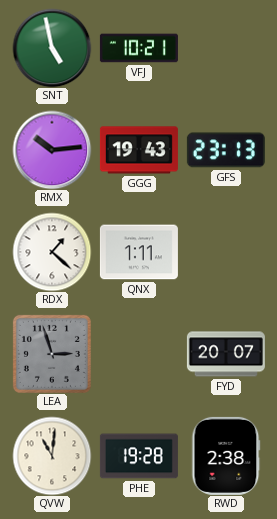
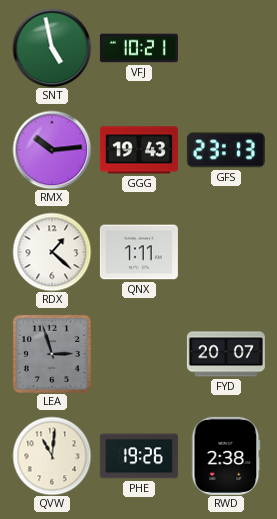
PHE: 19:28 -> 19:26
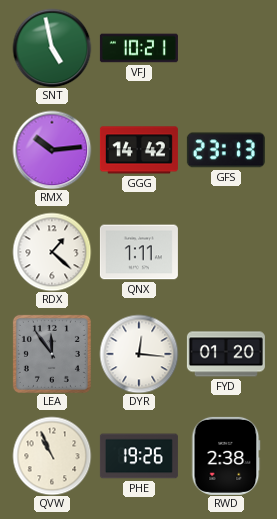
GGG: 19:43 -> 14:42
LEA: 2:57 -> 11:54
DYR: none -> 12:16
FYD: 20:07 -> 01:20
QVW: 11:01 -> 10:56
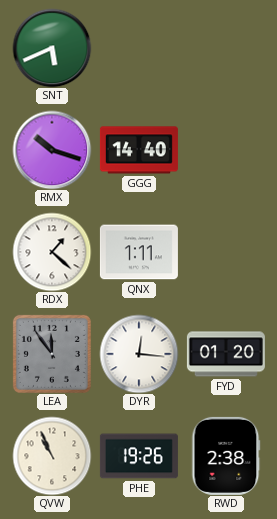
SNT: 4:58 -> 5:41
VFJ: 10:21 -> none
RMX: 10:14 -> 10:18
GGG: 14:42 -> 14:40
GFS: 23:13 -> none
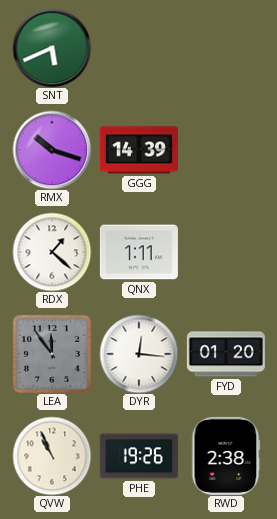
GGG: 14:40 -> 14:39
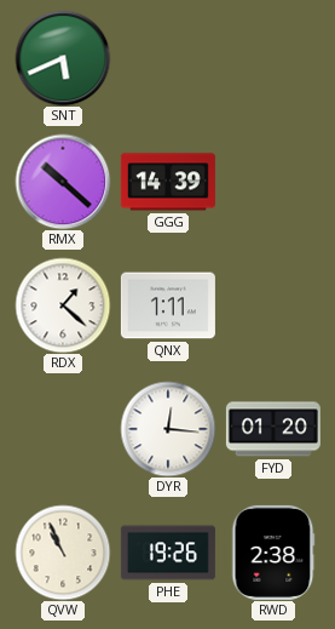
RMX: 10:18 -> 10:22
LEA: 11:54 -> none
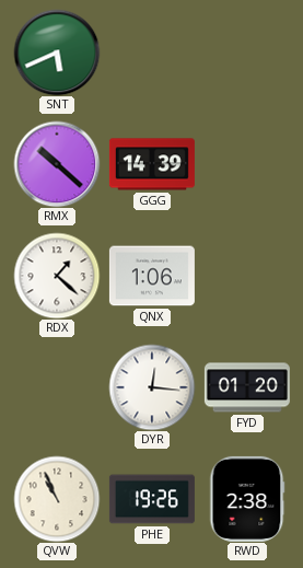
QNX: 1:11 -> 1:06
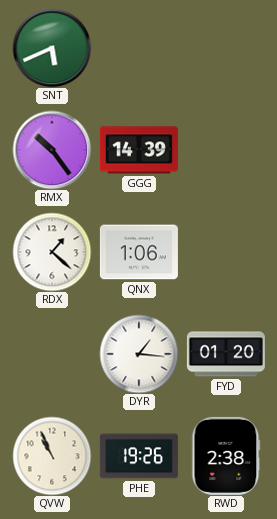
RMX: 10:22 -> 10:24
DYR: 12:16 -> 1:16
